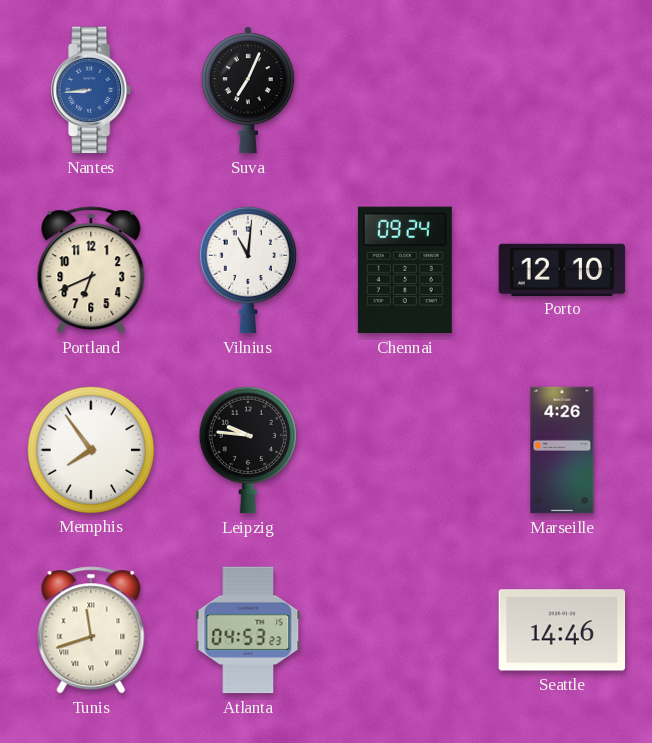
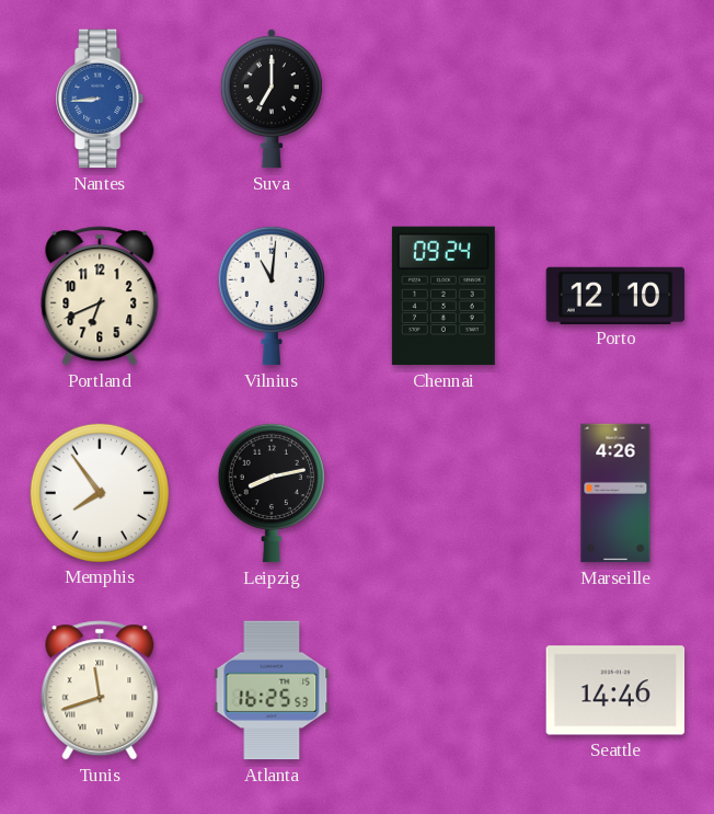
Suva: 7:04 -> 7:00
Leipzig: 9:46 -> 8:13
Atlanta: 04:53 -> 16:25
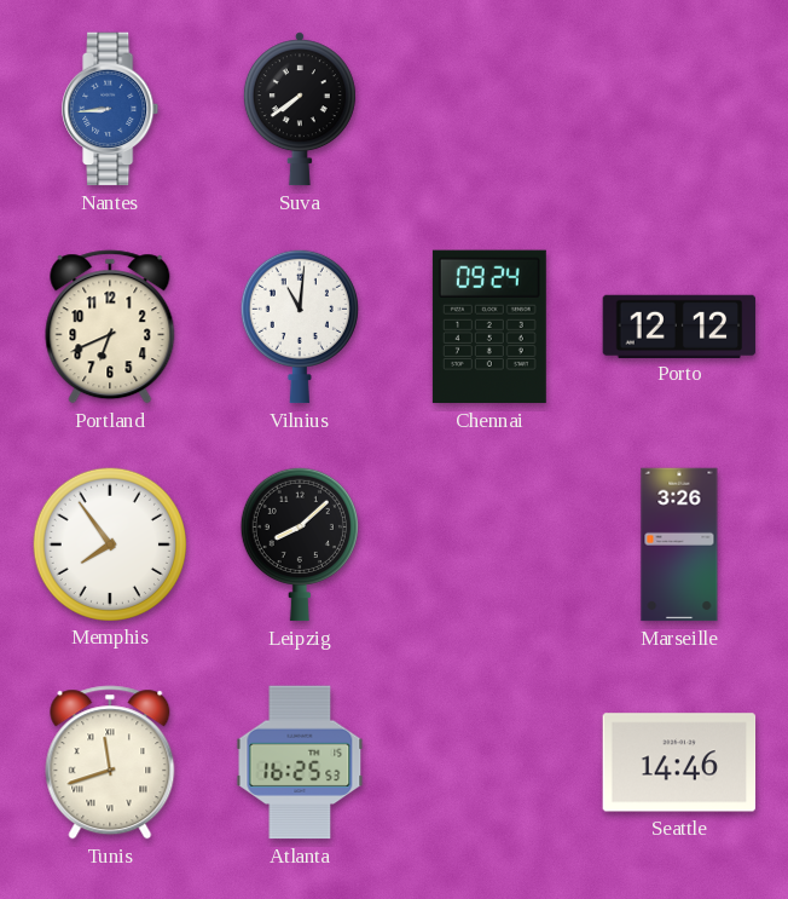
Suva: 7:00 -> 7:39
Porto: 12:10 -> 12:12
Leipzig: 8:13 -> 8:08
Marseille: 4:26 -> 3:26
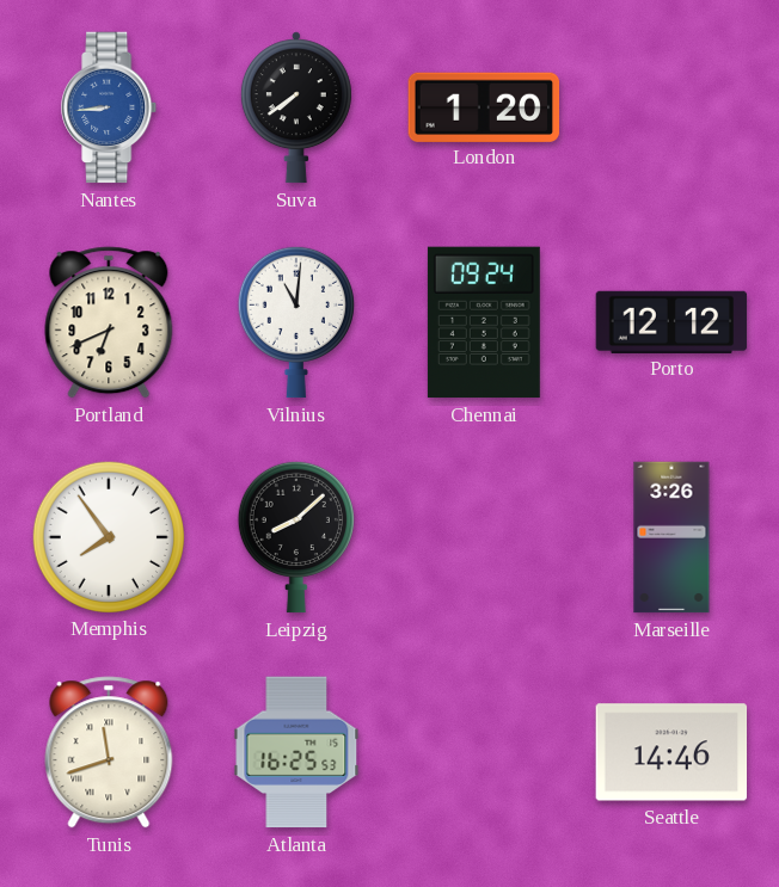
London: none -> 1:20
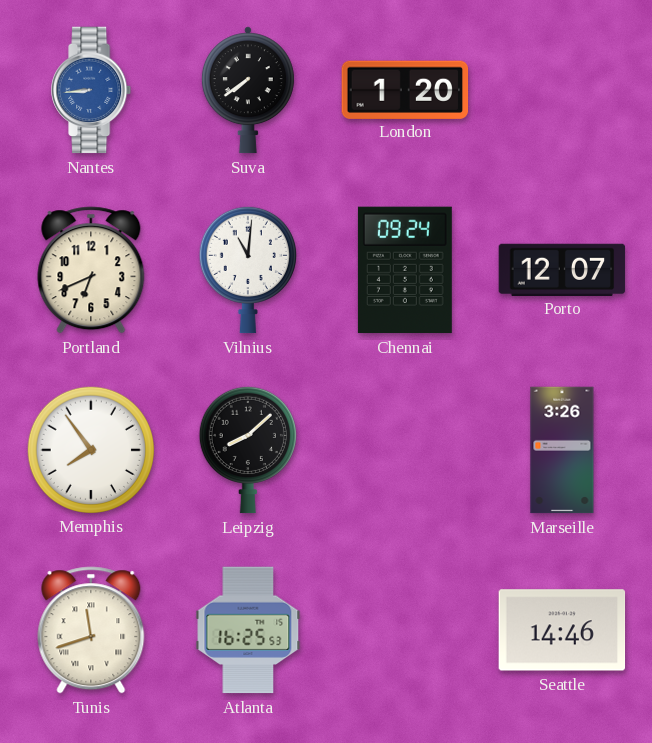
Porto: 12:12 -> 12:07
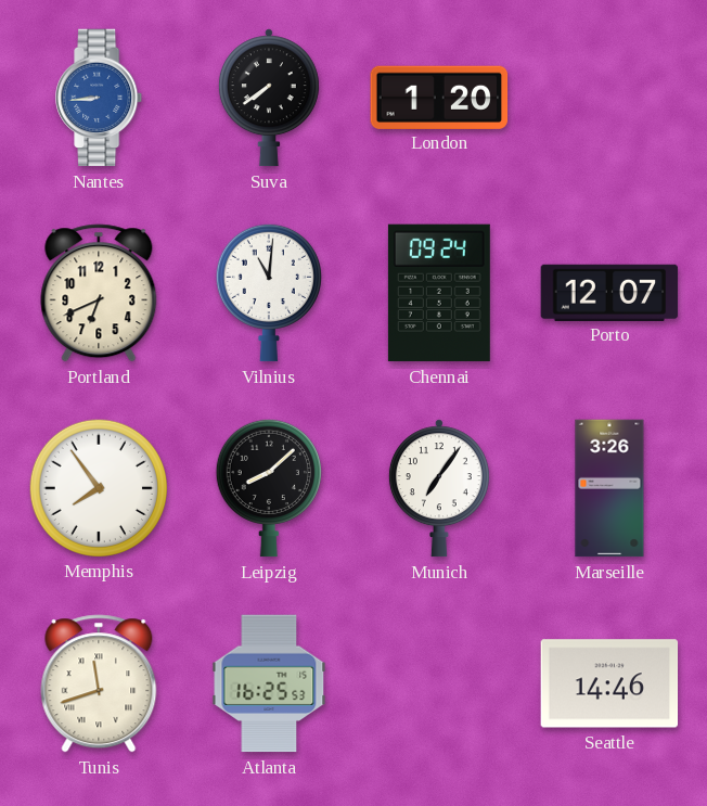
Munich: none -> 7:06
